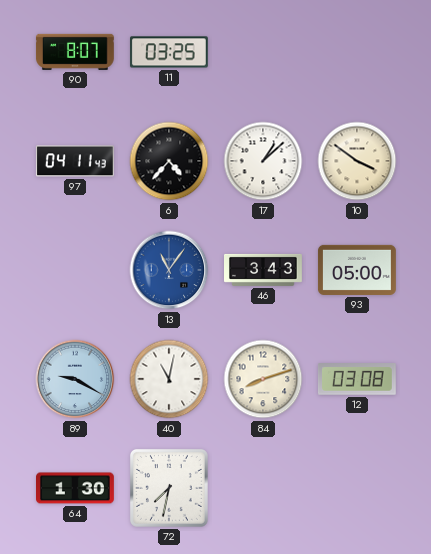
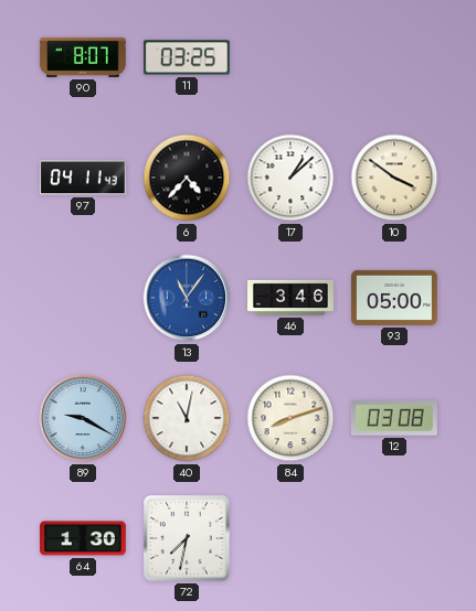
46: 3:43 -> 3:46
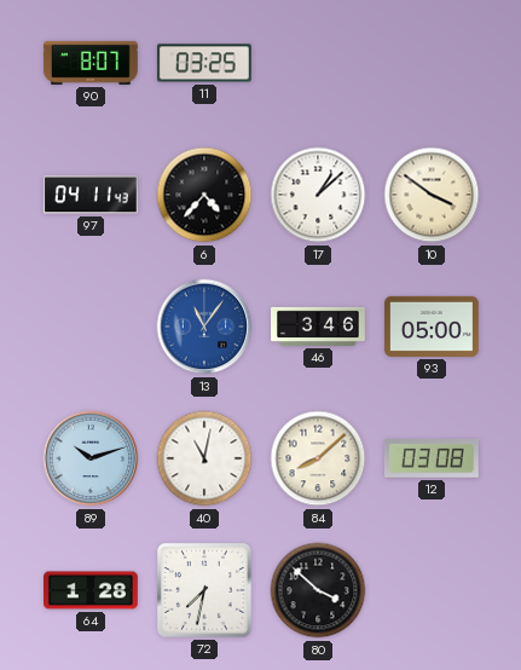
89: 9:20 -> 10:12
84: 8:12 -> 8:08
64: 1:30 -> 1:28
80: none -> 3:52
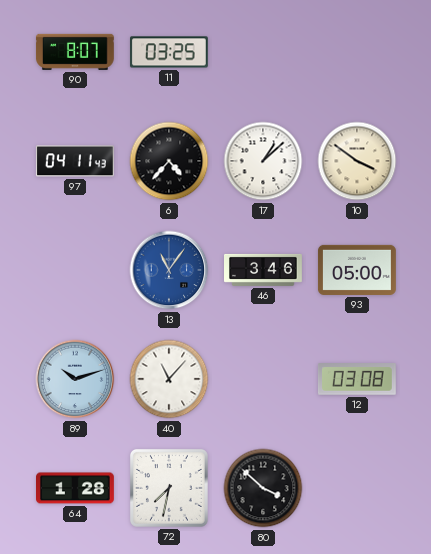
40: 11:02 -> 11:07
84: 8:08 -> none
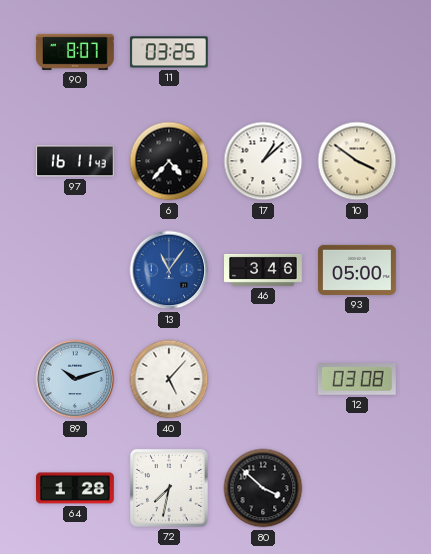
97: 04:11 -> 16:11
40: 11:07 -> 5:07
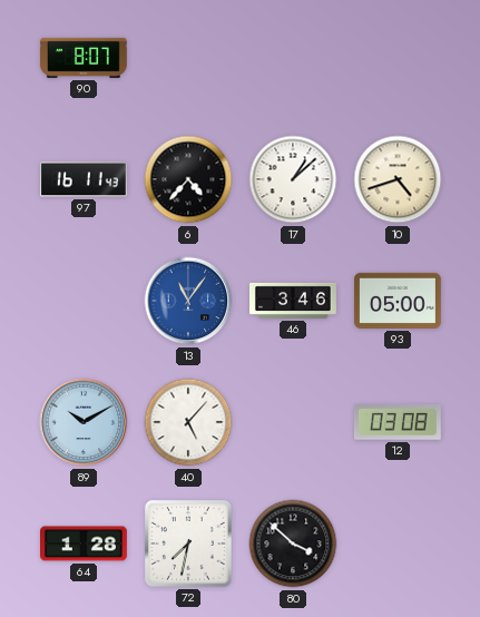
11: 03:25 -> none
10: 3:51 -> 4:42
89: 10:12 -> 10:10
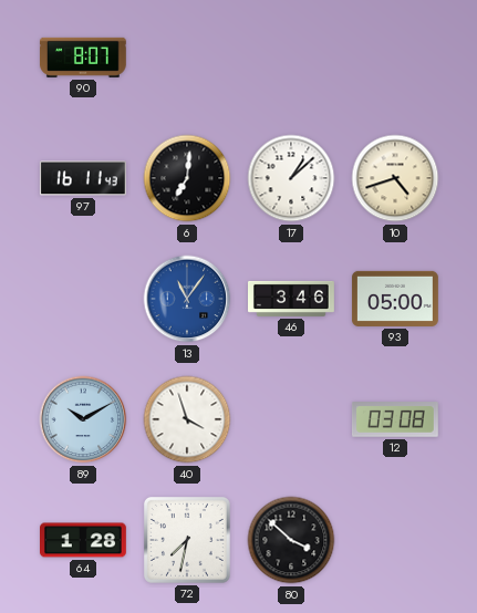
6: 4:37 -> 7:01
40: 5:07 -> 3:57
